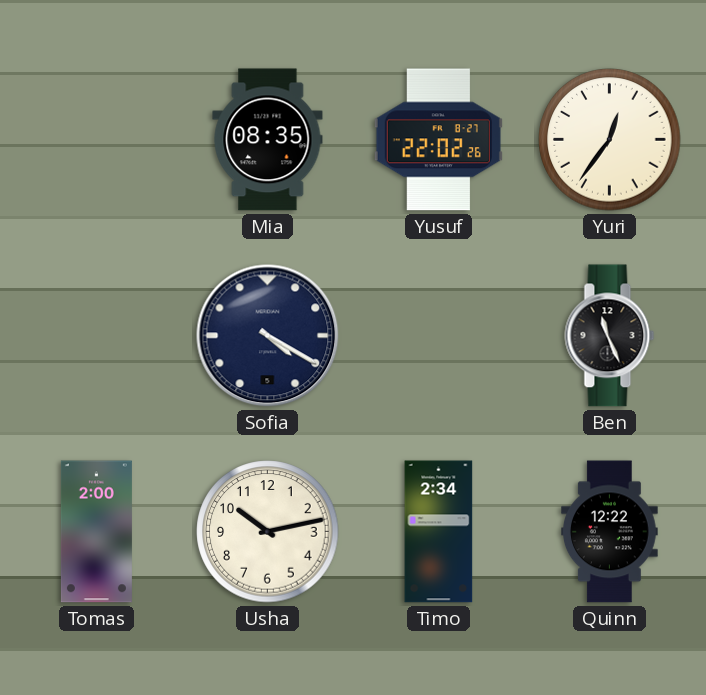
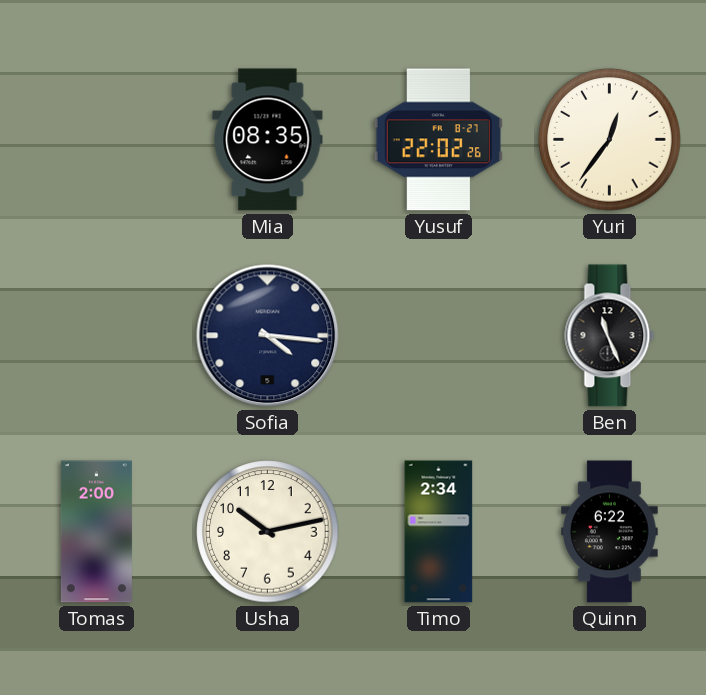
Sofia: 4:20 -> 4:16
Quinn: 12:22 -> 6:22
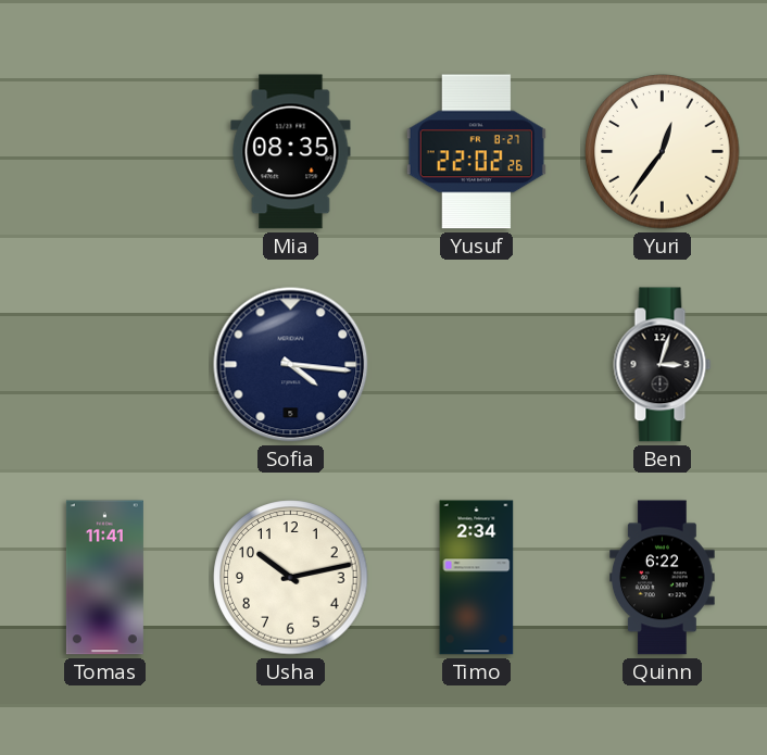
Ben: 11:26 -> 3:03
Tomas: 2:00 -> 11:41
